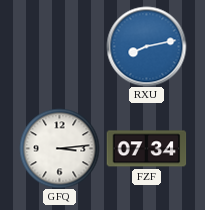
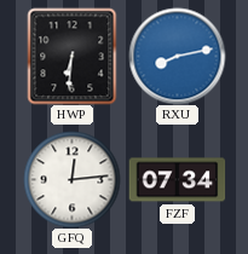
HWP: none -> 6:31
GFQ: 3:14 -> 12:14
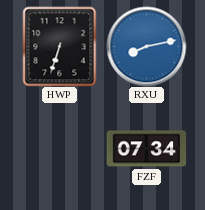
HWP: 6:31 -> 6:33
GFQ: 12:14 -> none
